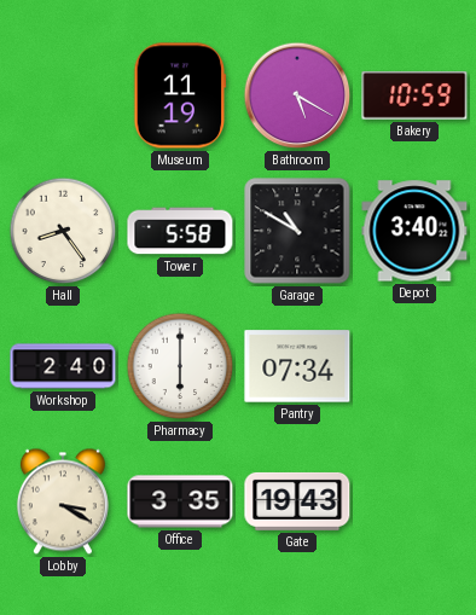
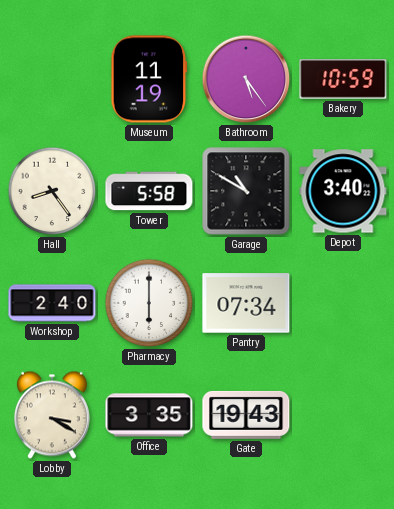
Bathroom: 5:20 -> 5:24
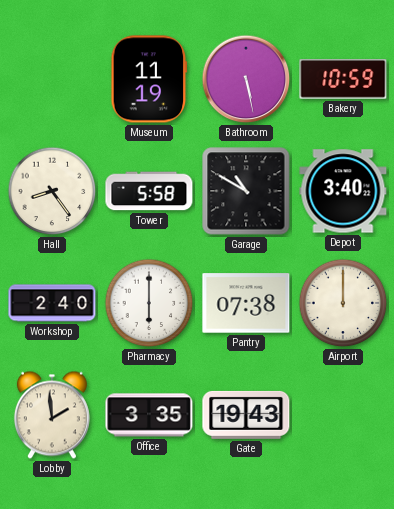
Bathroom: 5:24 -> 5:28
Pantry: 07:34 -> 07:38
Airport: none -> 12:00
Lobby: 3:20 -> 1:59
